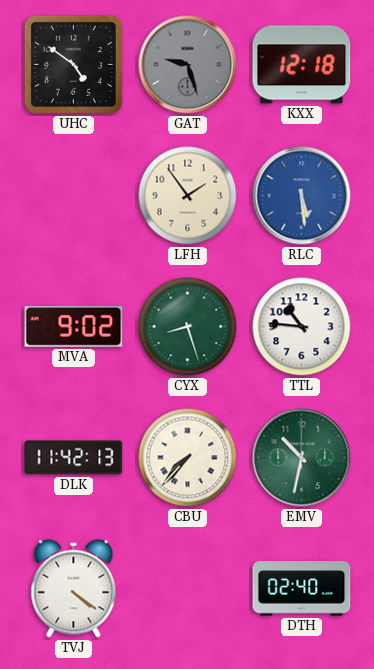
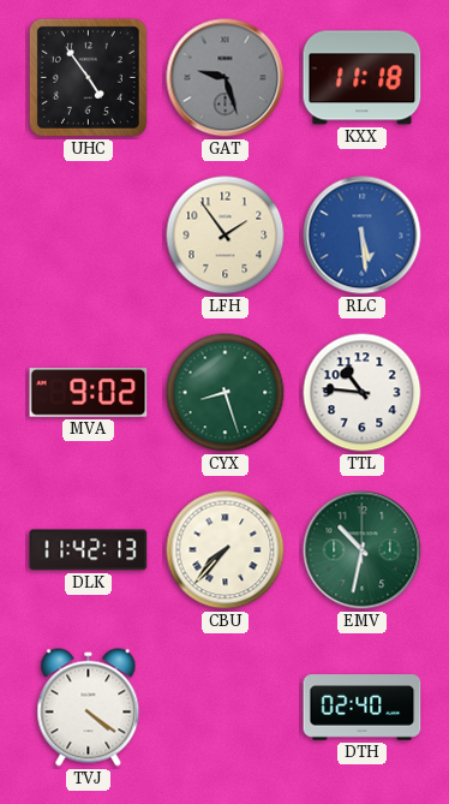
UHC: 4:51 -> 4:54
KXX: 12:18 -> 11:18
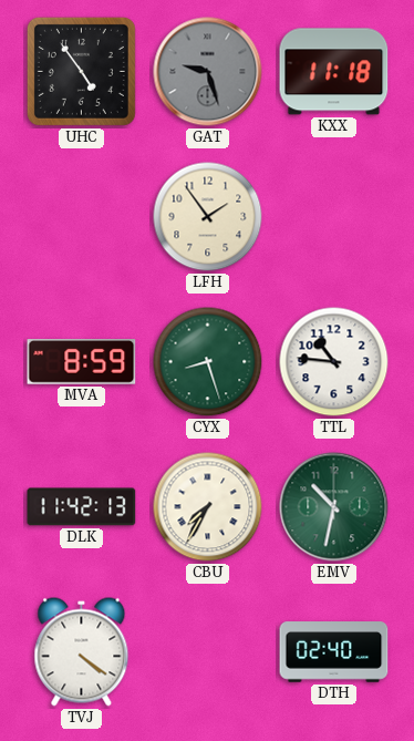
RLC: 5:29 -> none
MVA: 9:02 -> 8:59
CBU: 7:37 -> 7:35
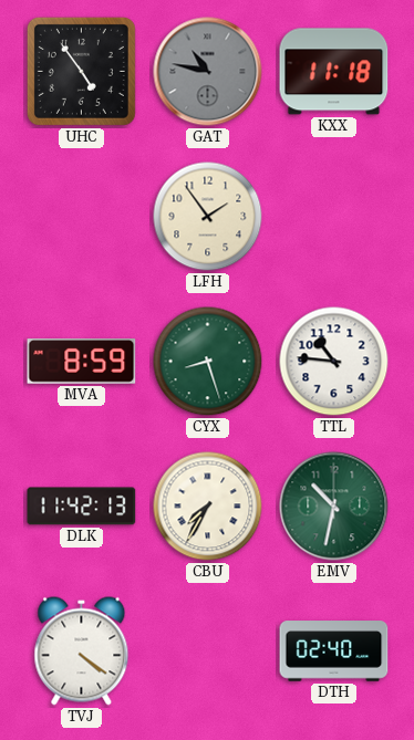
GAT: 9:27 -> 10:47
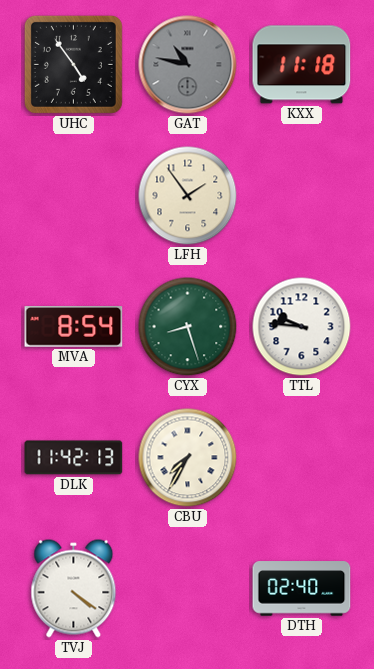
MVA: 8:59 -> 8:54
TTL: 10:46 -> 9:46
EMV: 10:32 -> none
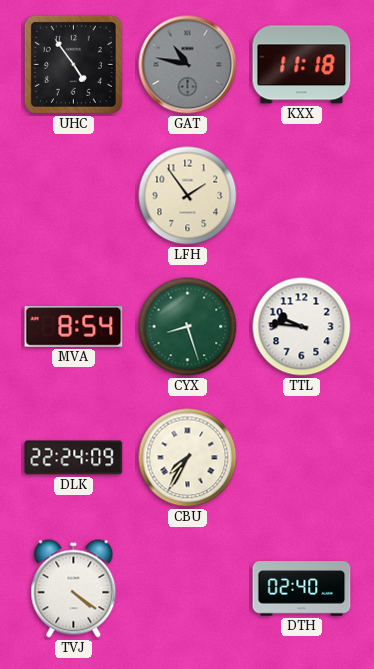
DLK: 11:42 -> 22:24
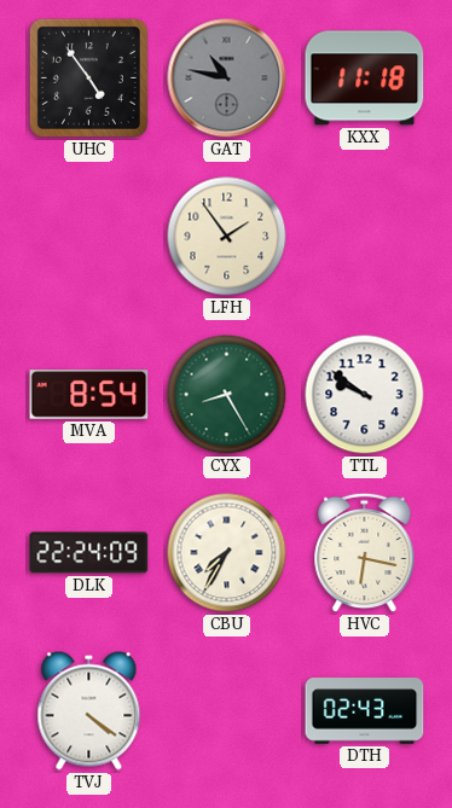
CYX: 8:27 -> 8:25
TTL: 9:46 -> 9:51
HVC: none -> 6:17
DTH: 02:40 -> 02:43
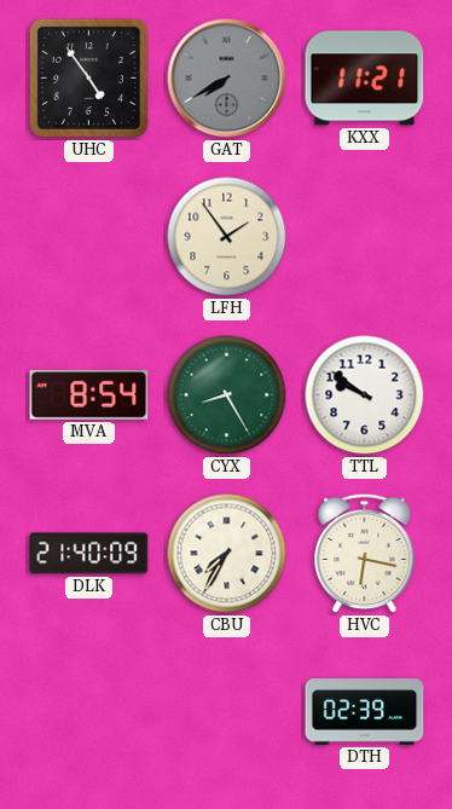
GAT: 10:47 -> 7:40
KXX: 11:18 -> 11:21
DLK: 22:24 -> 21:40
TVJ: 4:21 -> none
DTH: 02:43 -> 02:39
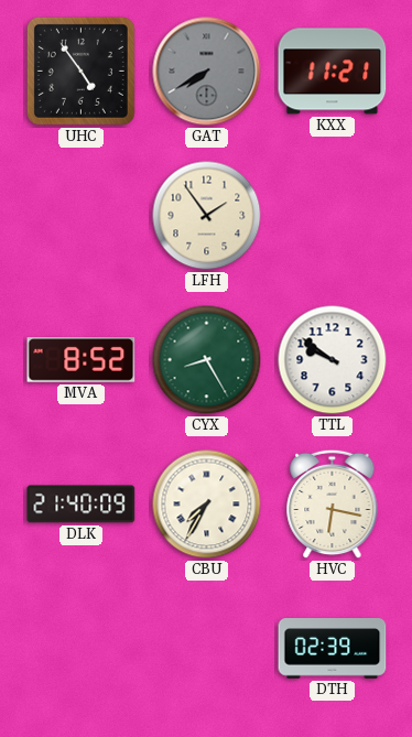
MVA: 8:54 -> 8:52
